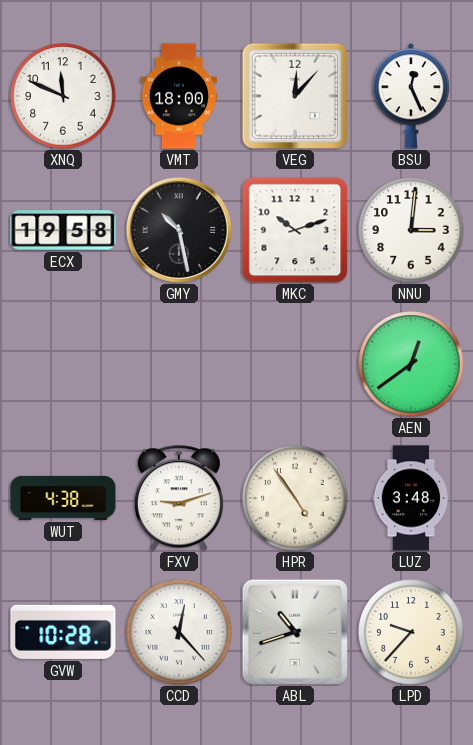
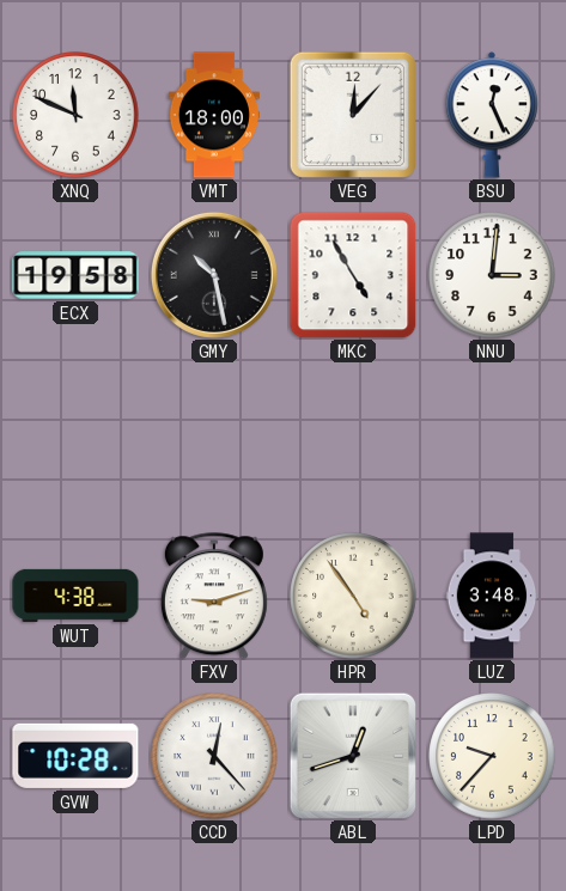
MKC: 10:12 -> 4:55
AEN: 12:39 -> none
ABL: 10:42 -> 12:42
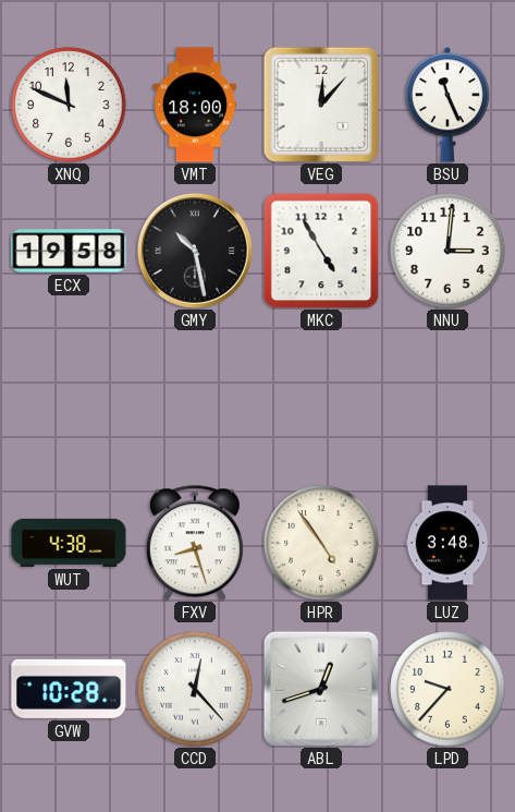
BSU: 12:26 -> 11:26
FXV: 9:12 -> 8:27
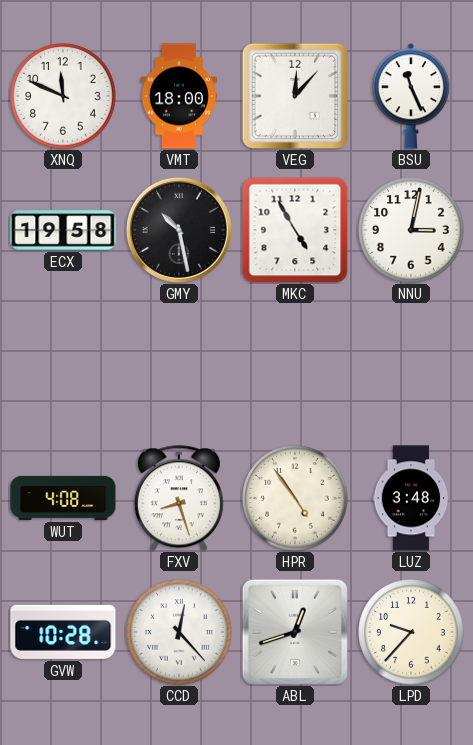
NNU: 3:01 -> 3:02
WUT: 4:38 -> 4:08
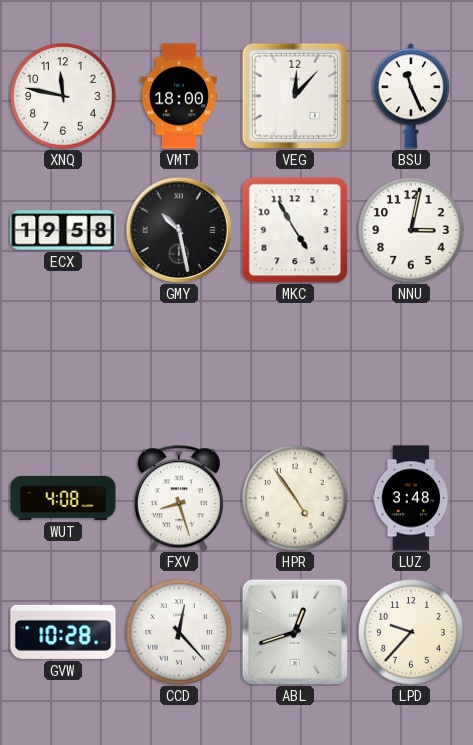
XNQ: 11:49 -> 11:47
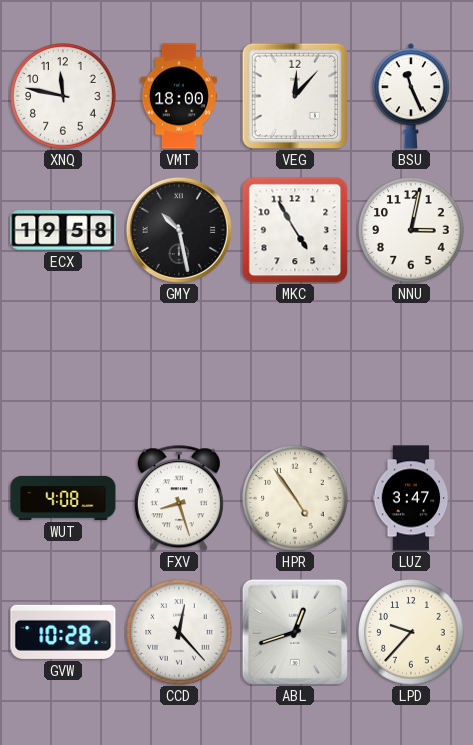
LUZ: 3:48 -> 3:47
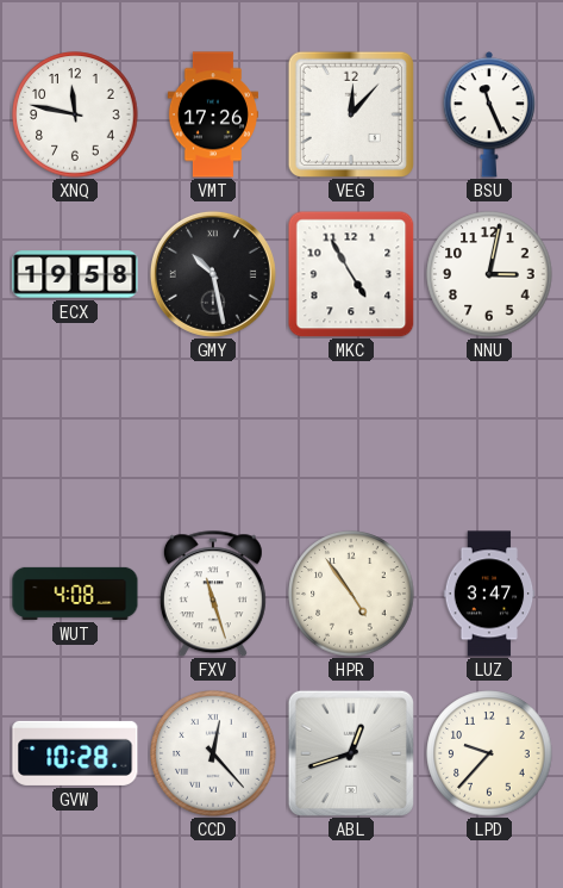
VMT: 18:00 -> 17:26
FXV: 8:27 -> 11:27
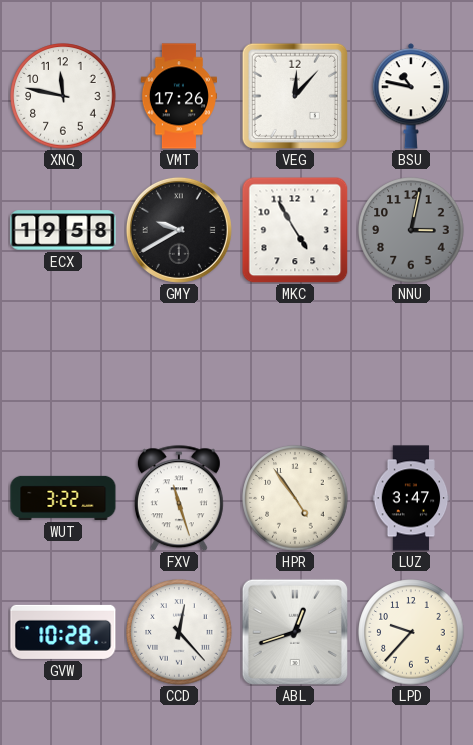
BSU: 11:26 -> 10:47
GMY: 10:28 -> 9:40
NNU dial: white -> grey
WUT: 4:08 -> 3:22
